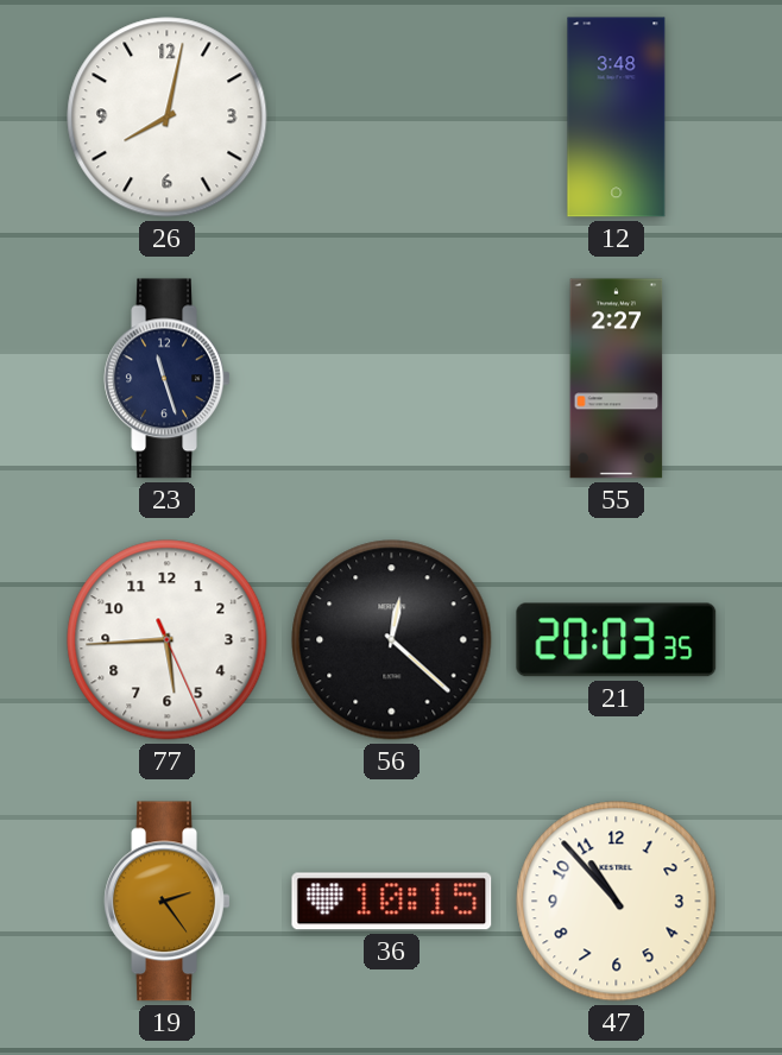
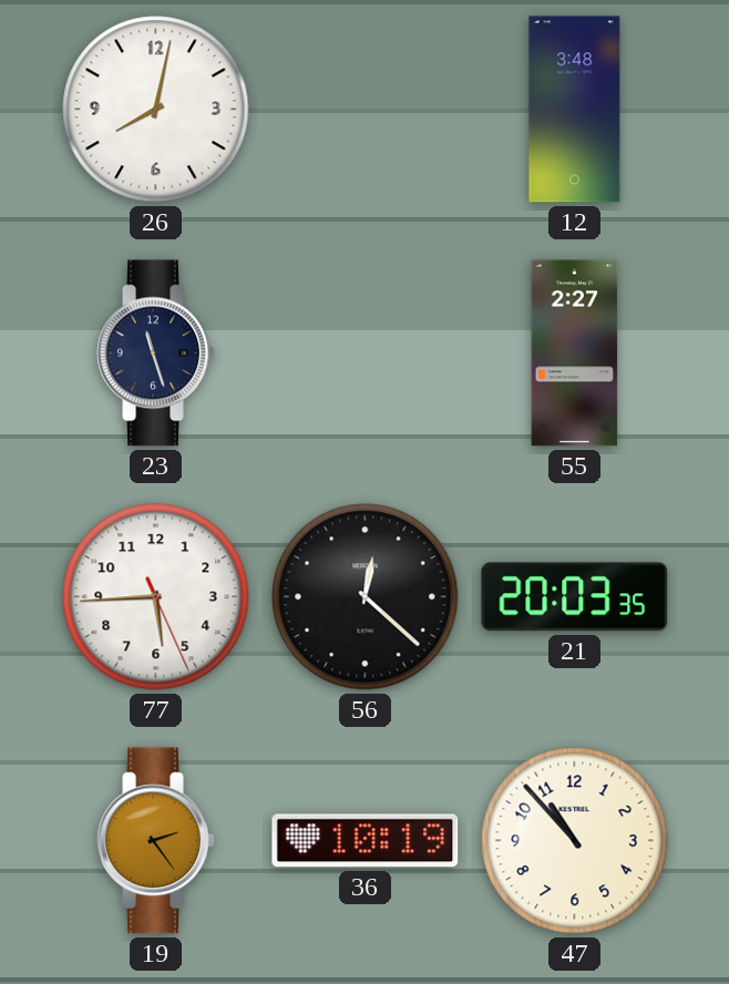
36: 10:15 -> 10:19
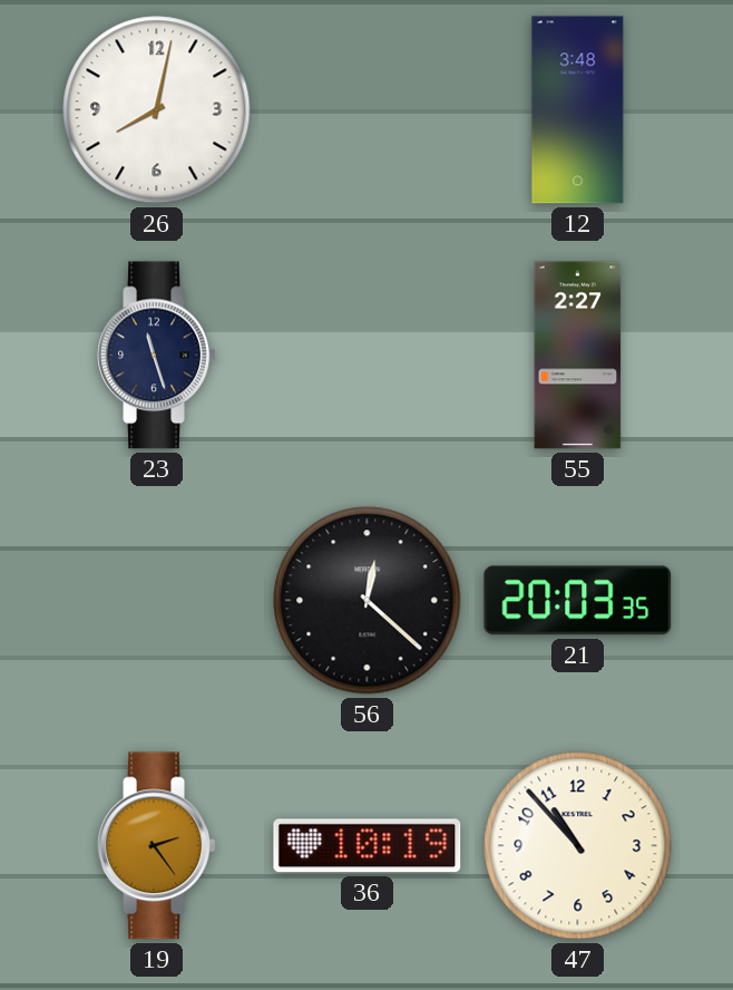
77: 5:44 -> none
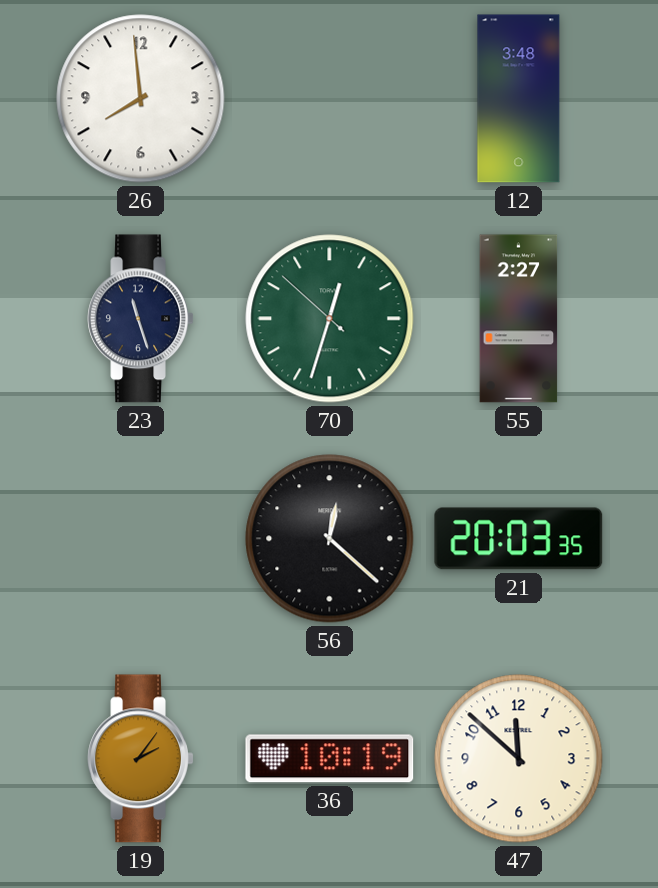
26: 8:02 -> 7:59
70: none -> 12:32
19: 2:24 -> 2:06
47: 10:53 -> 11:52
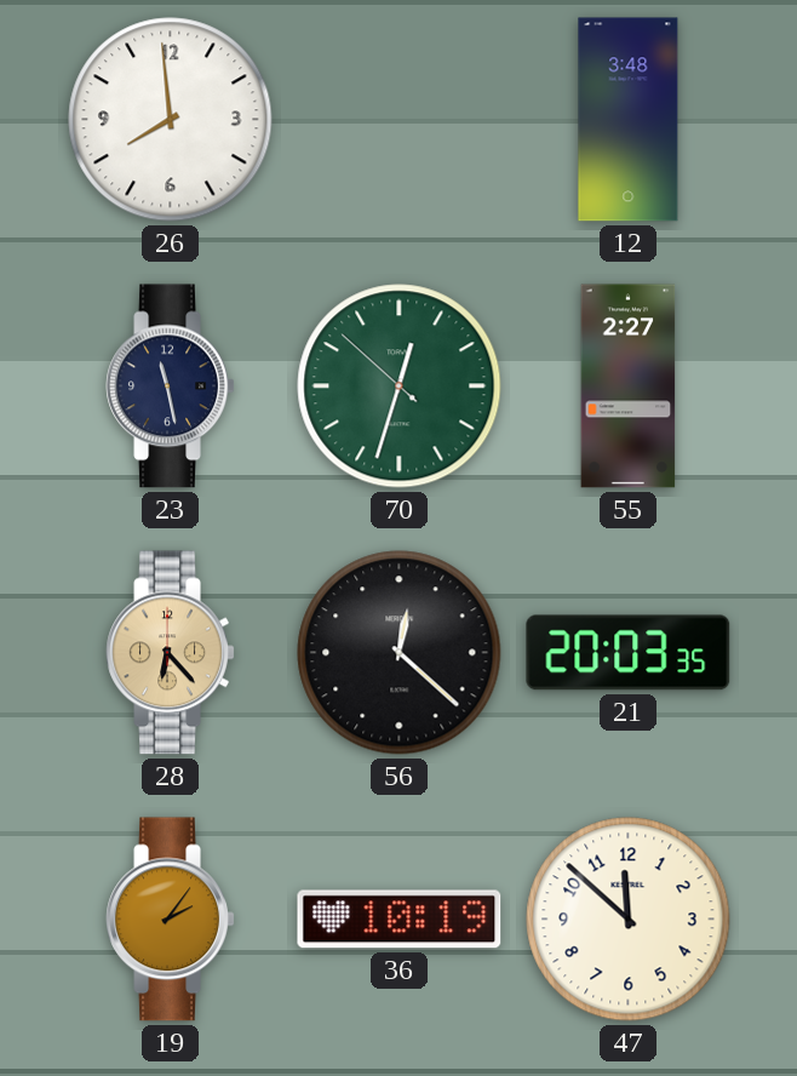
23: 11:27 -> 11:28
28: none -> 6:23
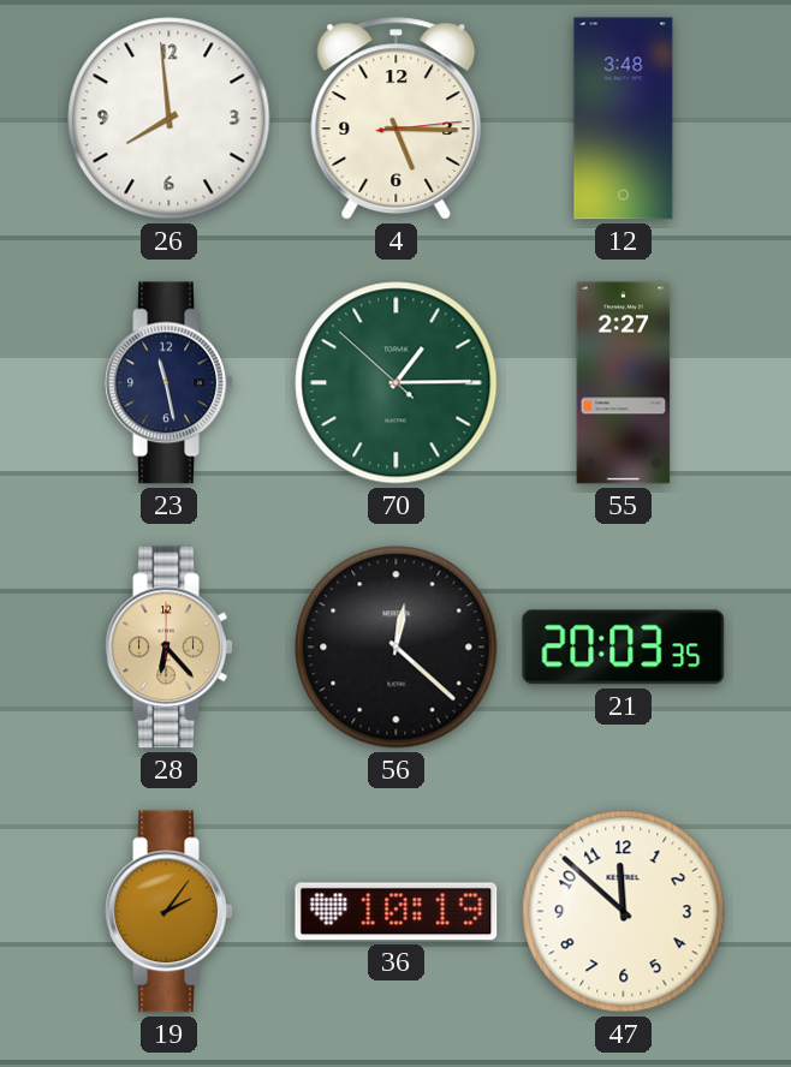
4: none -> 5:15
70: 12:32 -> 1:14
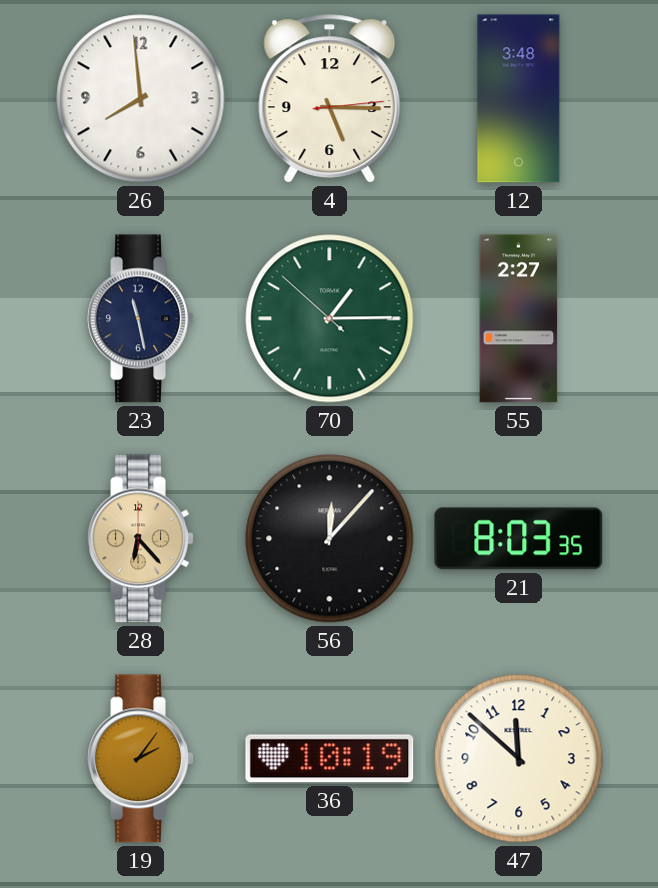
56: 12:22 -> 12:07
21: 20:03 -> 8:03
